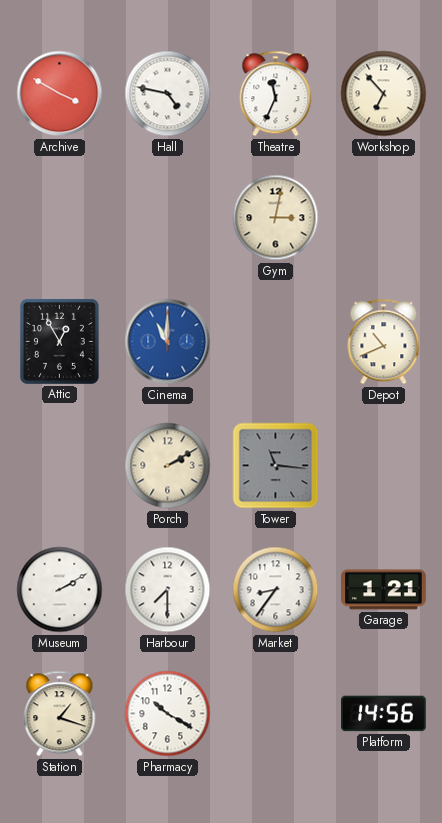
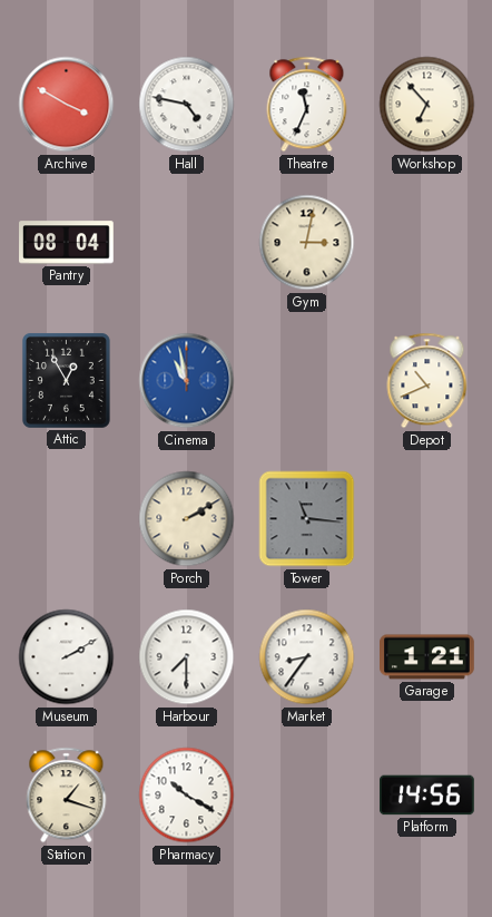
Pantry: none -> 08:04
Cinema: 11:00 -> 10:58
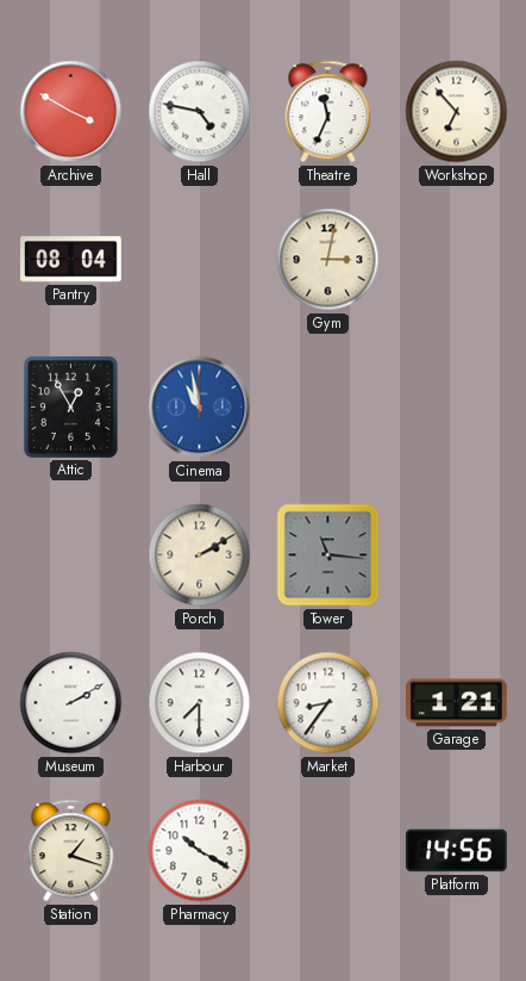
Depot: 10:41 -> none
